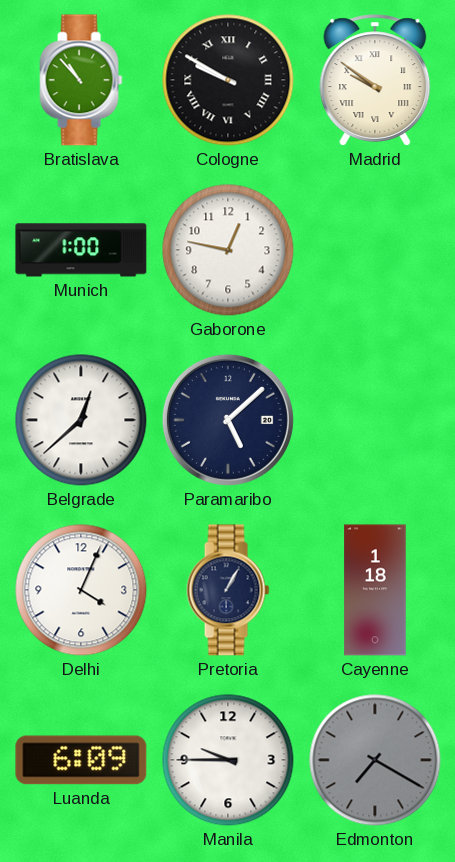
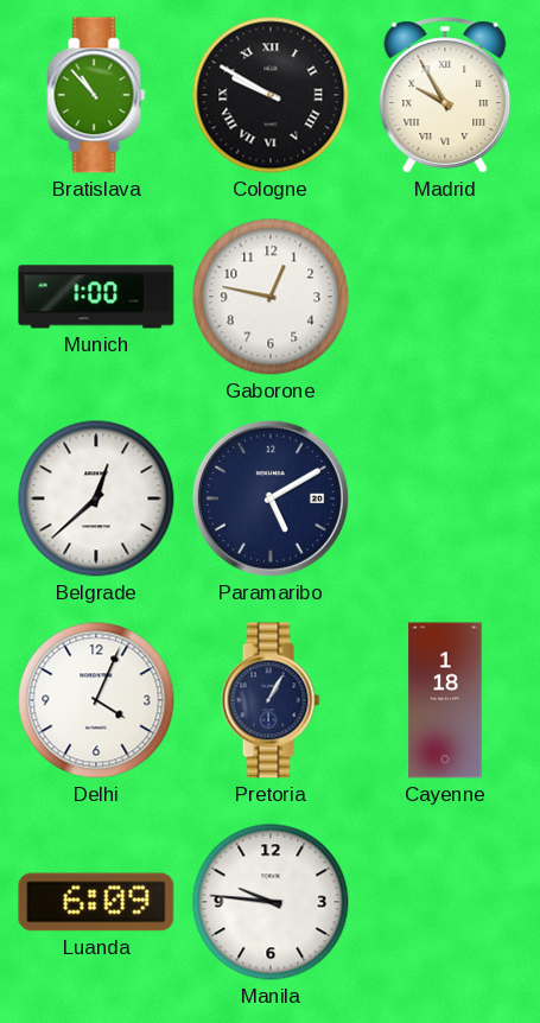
Madrid: 9:51 -> 9:55
Paramaribo: 5:08 -> 5:10
Manila: 9:45 -> 9:46
Edmonton: 7:20 -> none
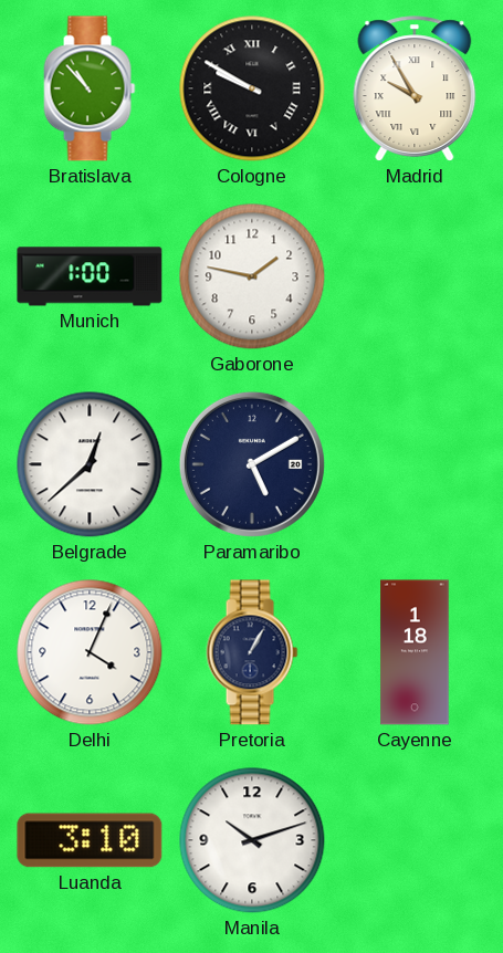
Gaborone: 12:47 -> 1:47
Luanda: 6:09 -> 3:10
Manila: 9:46 -> 10:12
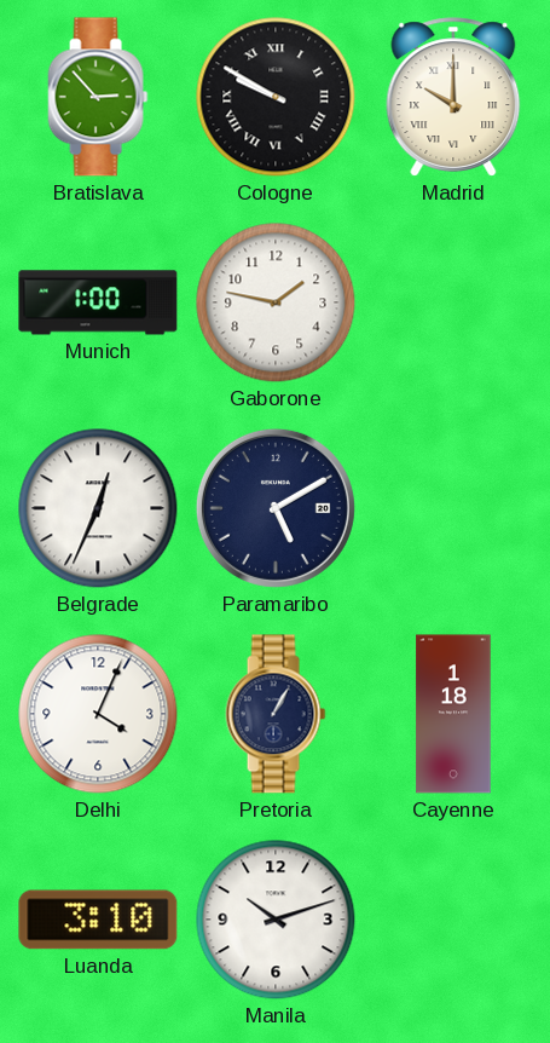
Bratislava: 10:53 -> 2:53
Madrid: 9:55 -> 10:00
Belgrade: 12:38 -> 12:34
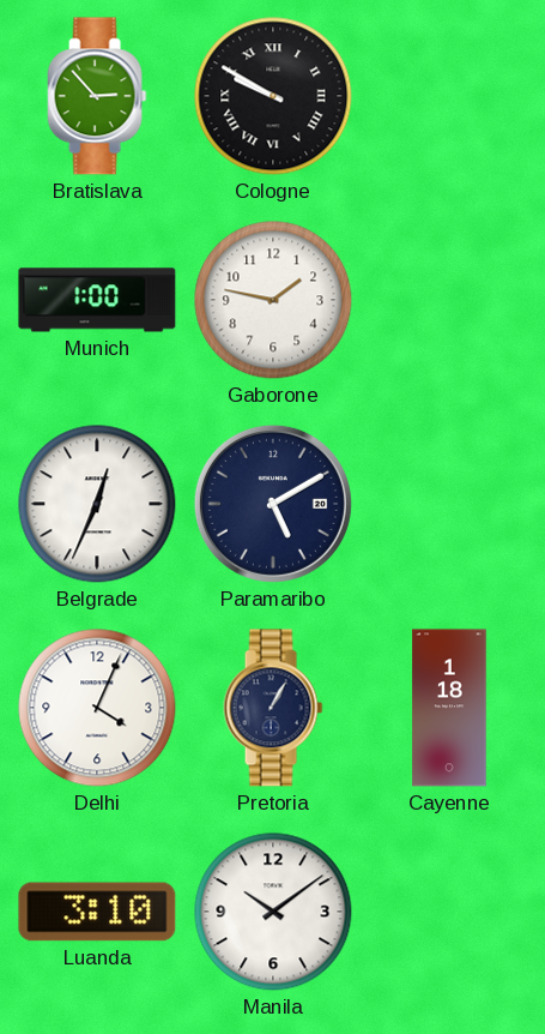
Madrid: 10:00 -> none
Manila: 10:12 -> 10:09
